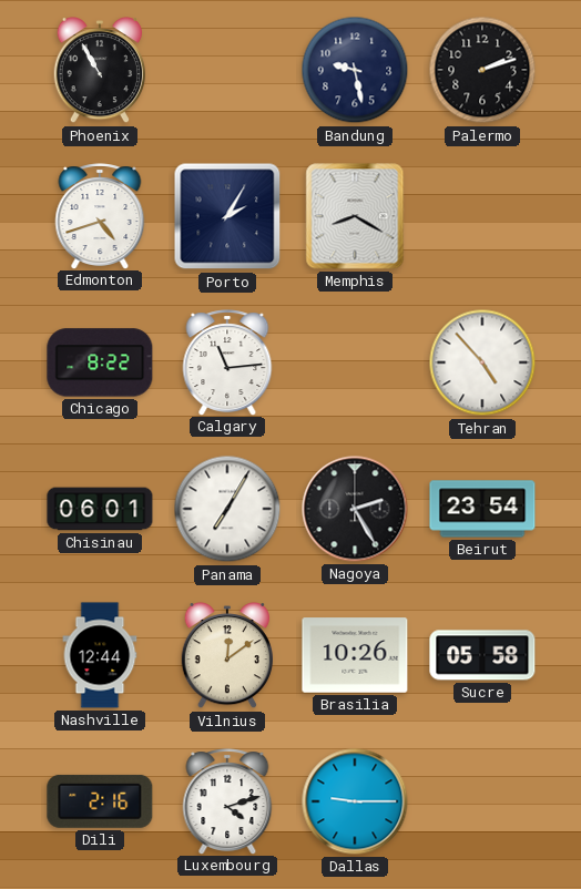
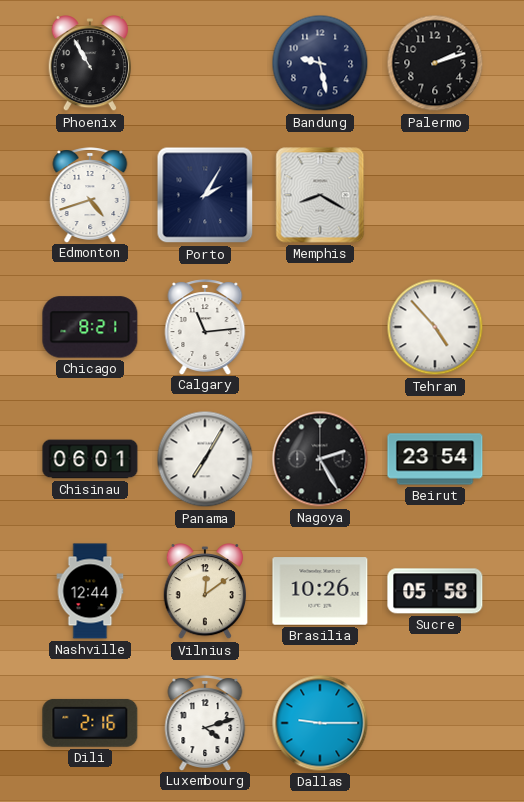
Chicago: 8:22 -> 8:21
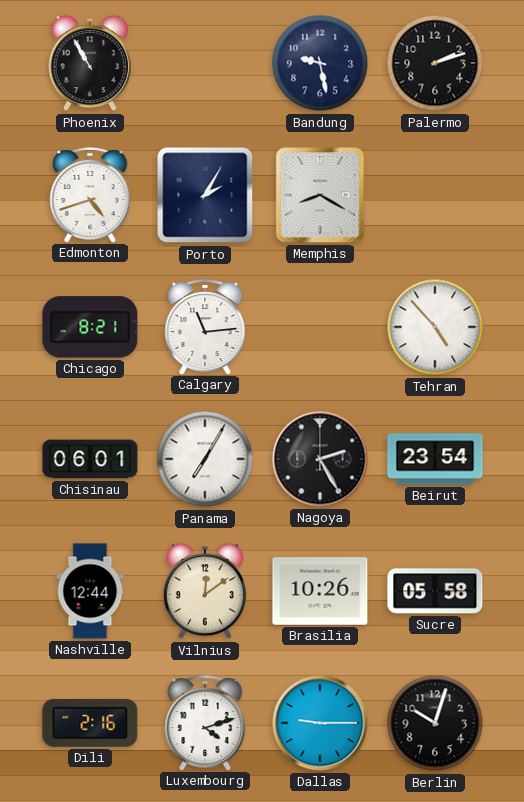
Berlin: none -> 10:03
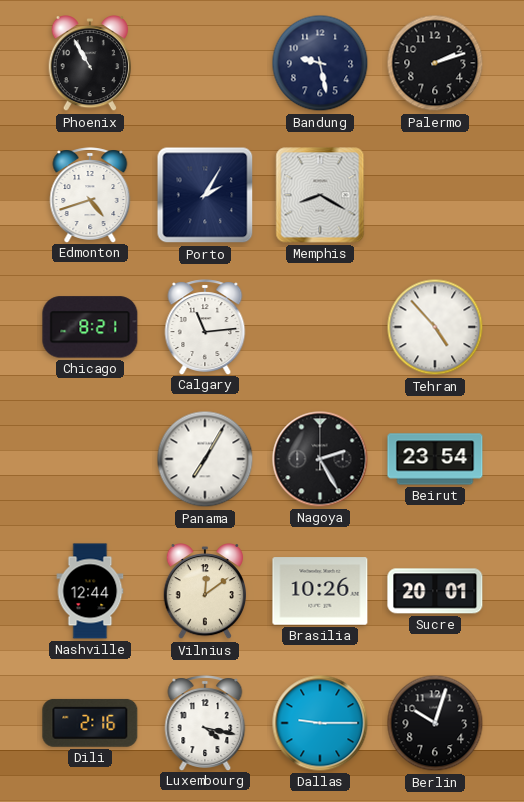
Chisinau: 06:01 -> none
Sucre: 05:58 -> 20:01
Luxembourg: 4:12 -> 4:17
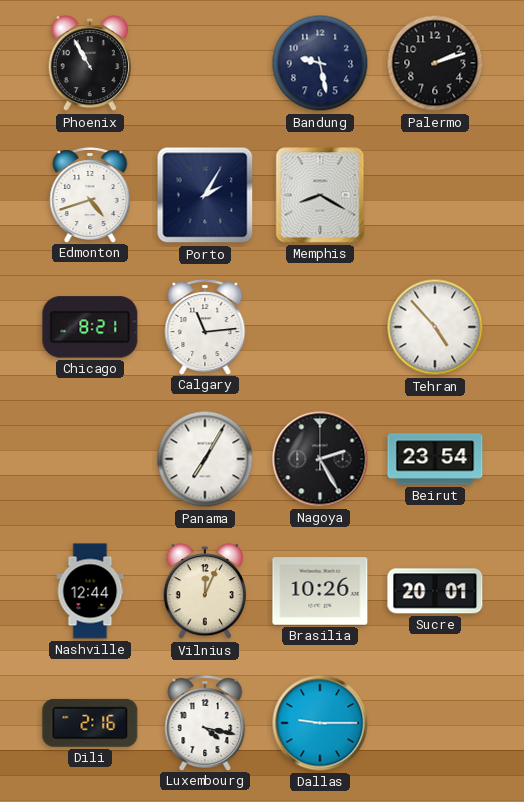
Vilnius: 12:09 -> 12:04
Berlin: 10:03 -> none
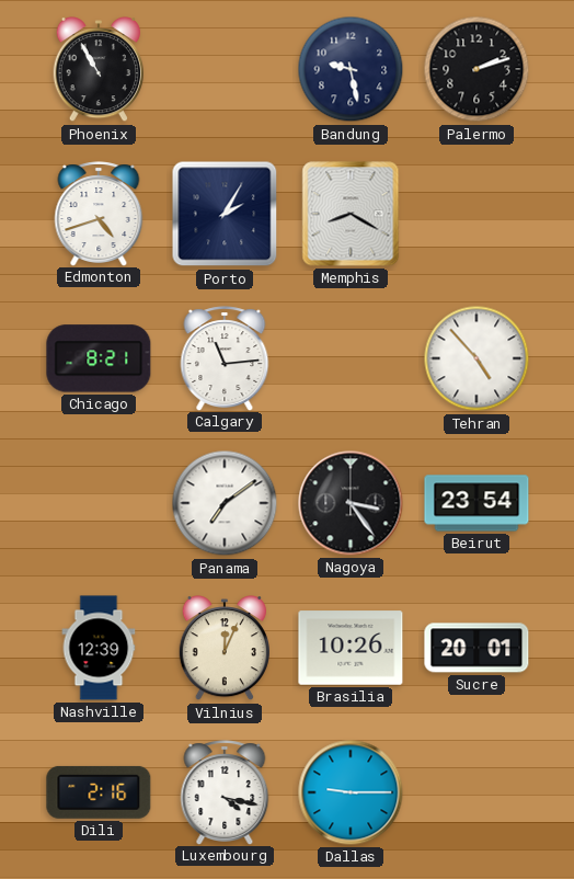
Panama: 7:05 -> 7:09
Nagoya: 2:25 -> 3:24
Nashville: 12:44 -> 12:39
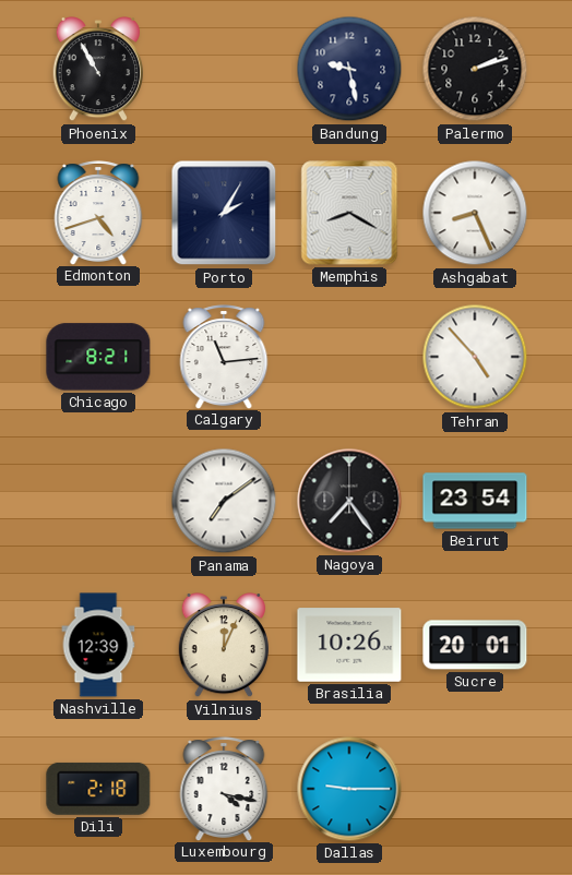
Ashgabat: none -> 8:26
Nagoya: 3:24 -> 7:24
Dili: 2:16 -> 2:18
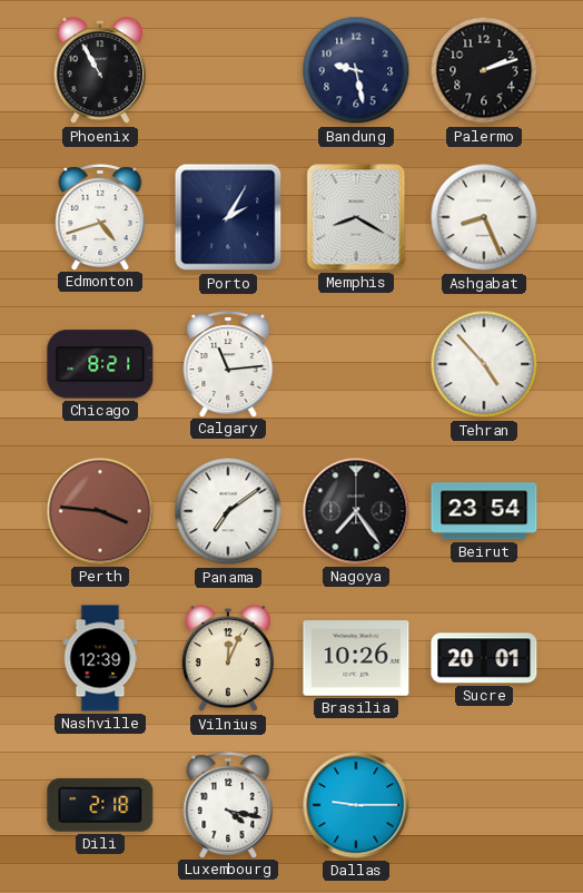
Perth: none -> 3:46
